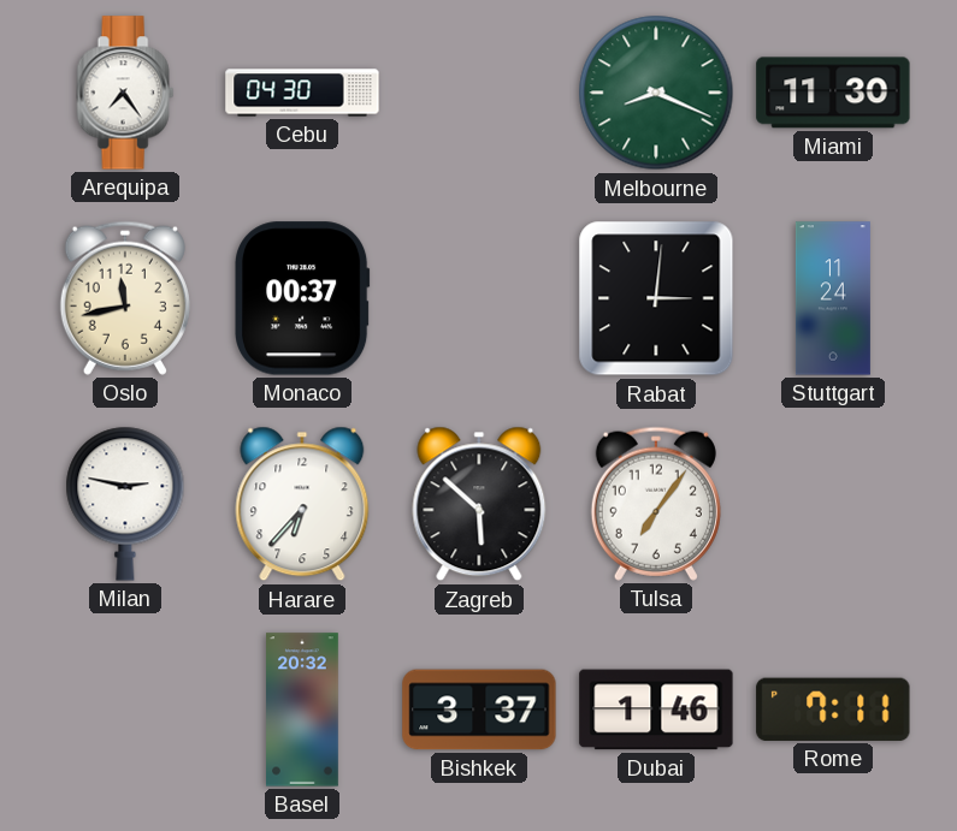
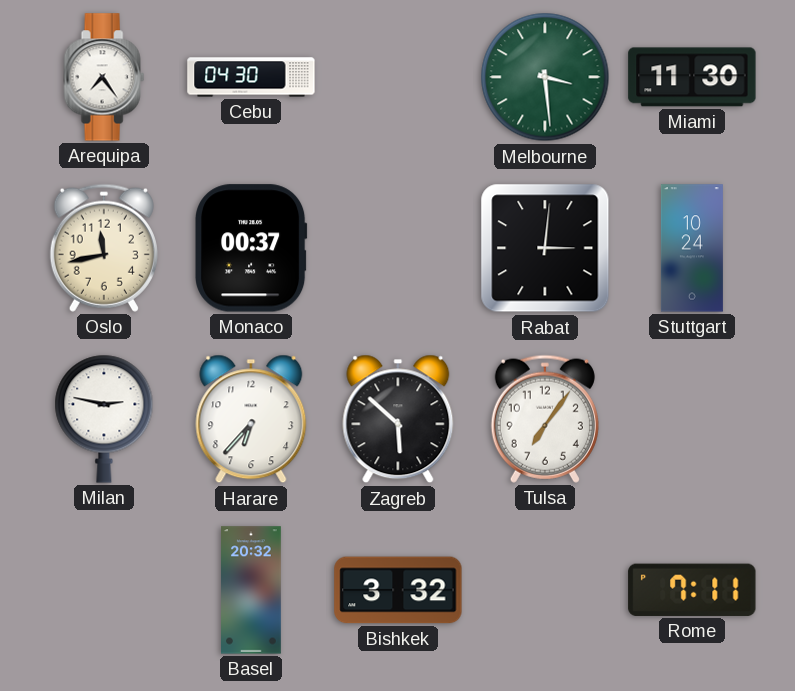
Melbourne: 8:19 -> 3:29
Stuttgart: 11:24 -> 10:24
Bishkek: 3:37 -> 3:32
Dubai: 1:46 -> none
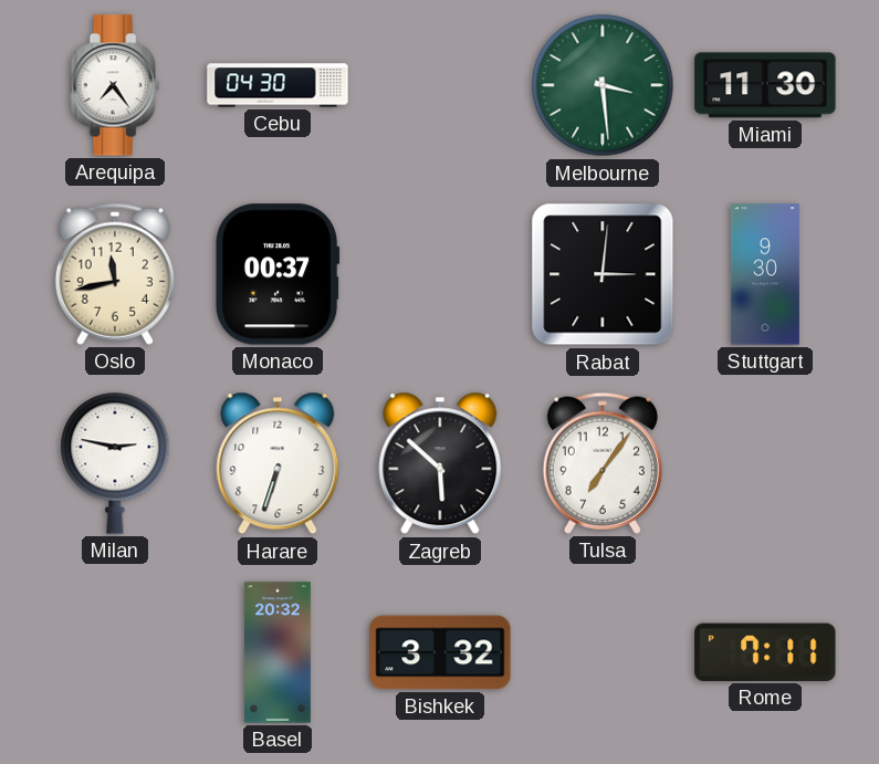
Stuttgart: 10:24 -> 9:30
Harare: 6:37 -> 6:33
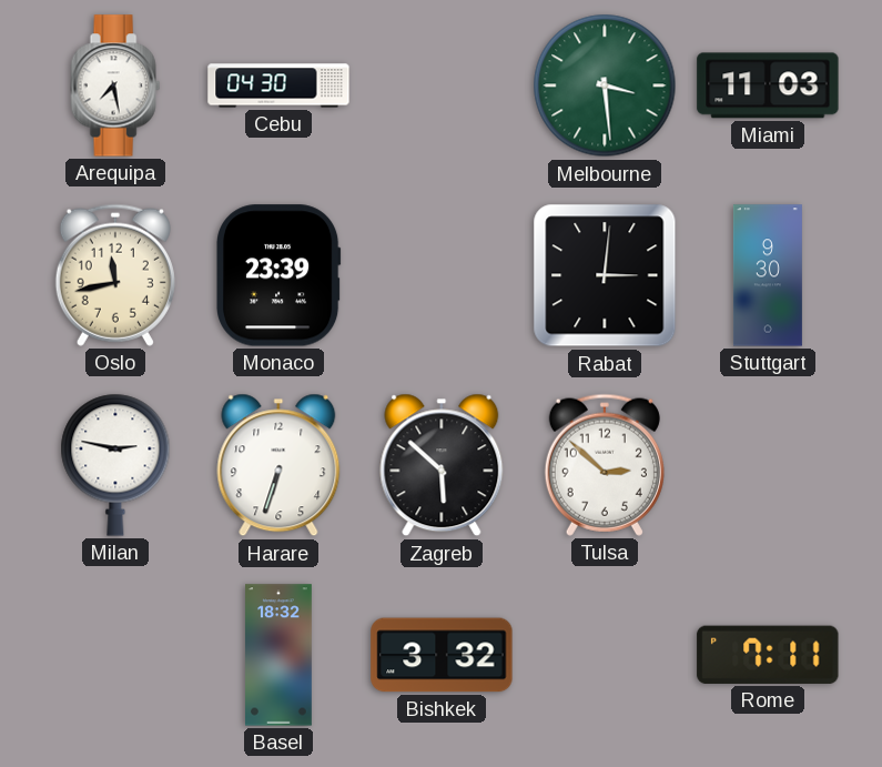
Arequipa: 7:24 -> 7:28
Miami: 11:30 -> 11:03
Monaco: 00:37 -> 23:39
Tulsa: 7:06 -> 2:52
Basel: 20:32 -> 18:32
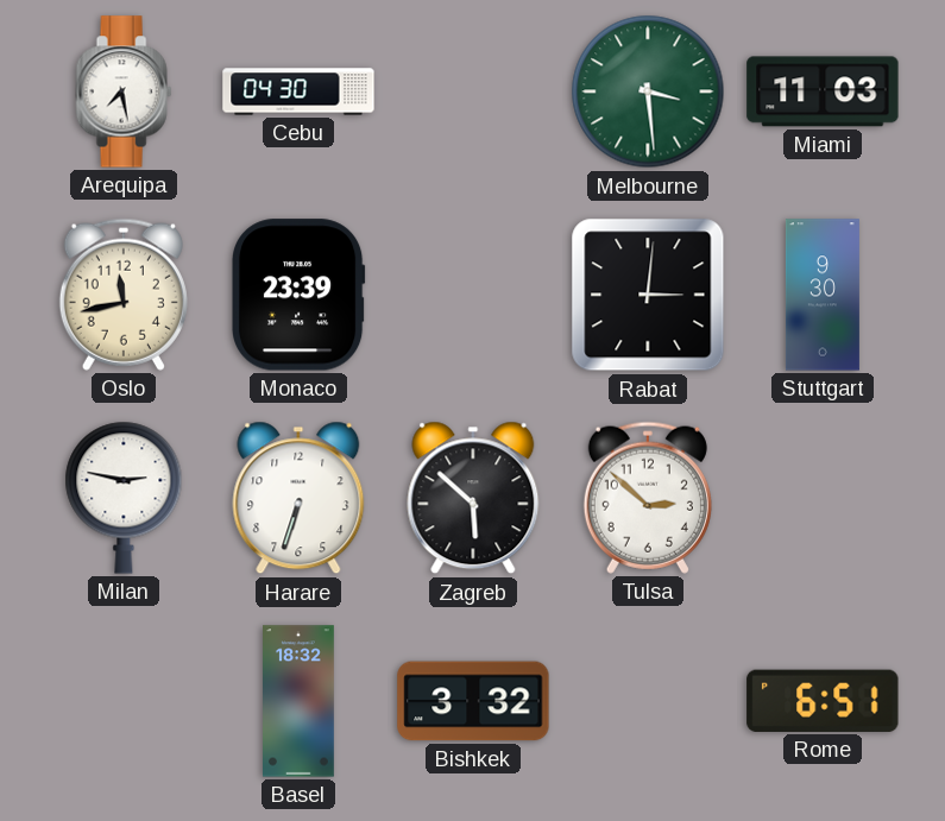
Rome: 7:11 -> 6:51
